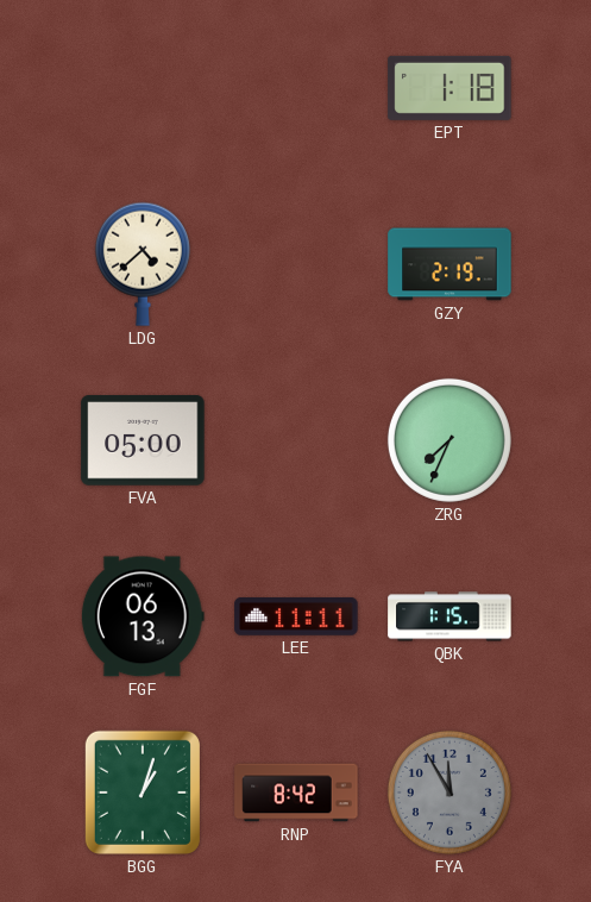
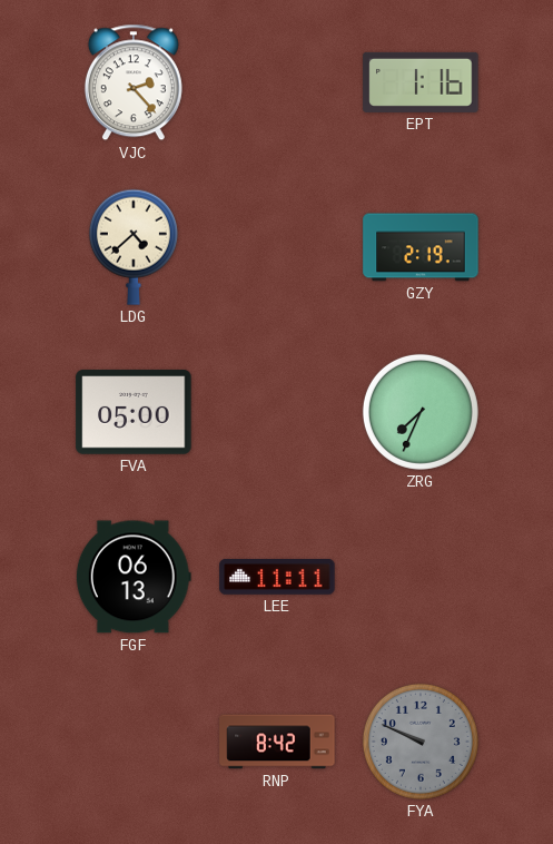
VJC: none -> 2:23
EPT: 1:18 -> 1:16
QBK: 1:15 -> none
BGG: 1:03 -> none
FYA: 11:55 -> 9:49
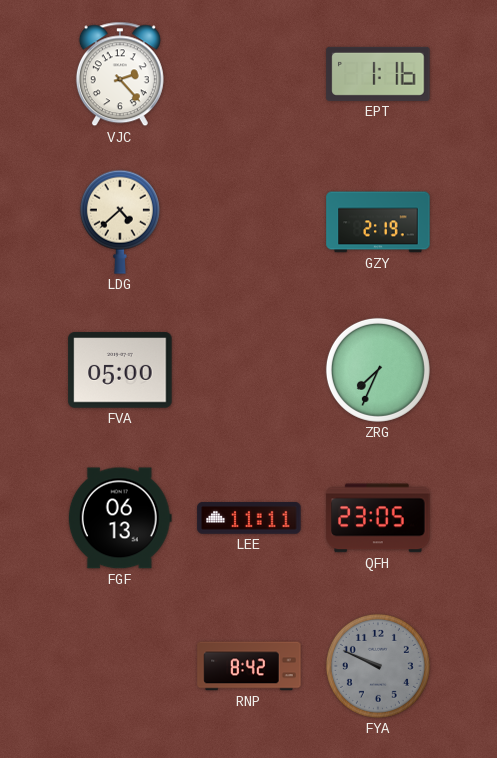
QFH: none -> 23:05
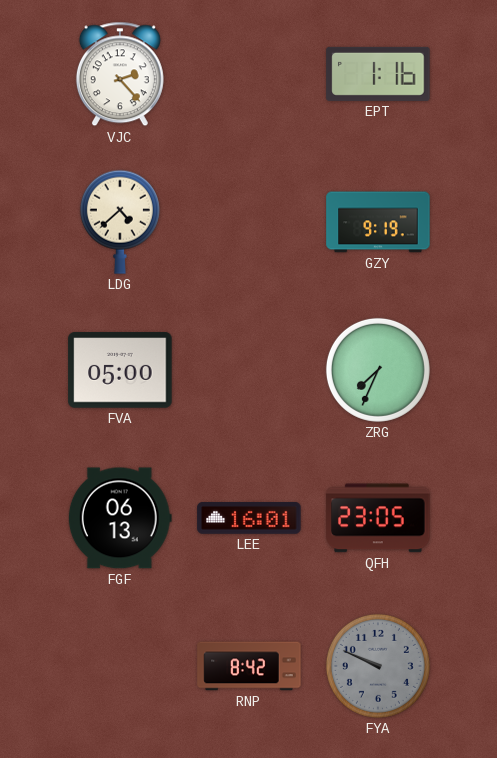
GZY: 2:19 -> 9:19
LEE: 11:11 -> 16:01
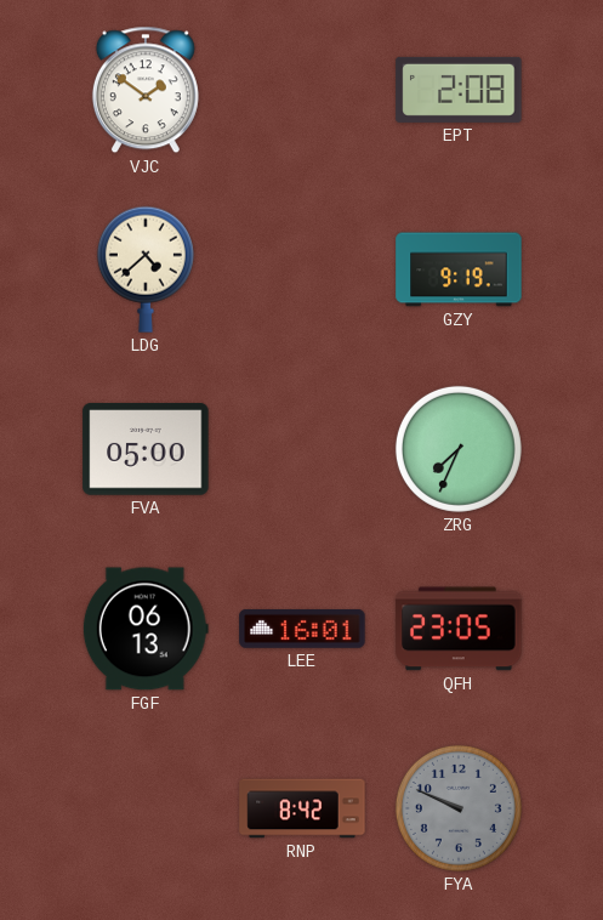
VJC: 2:23 -> 1:51
EPT: 1:16 -> 2:08
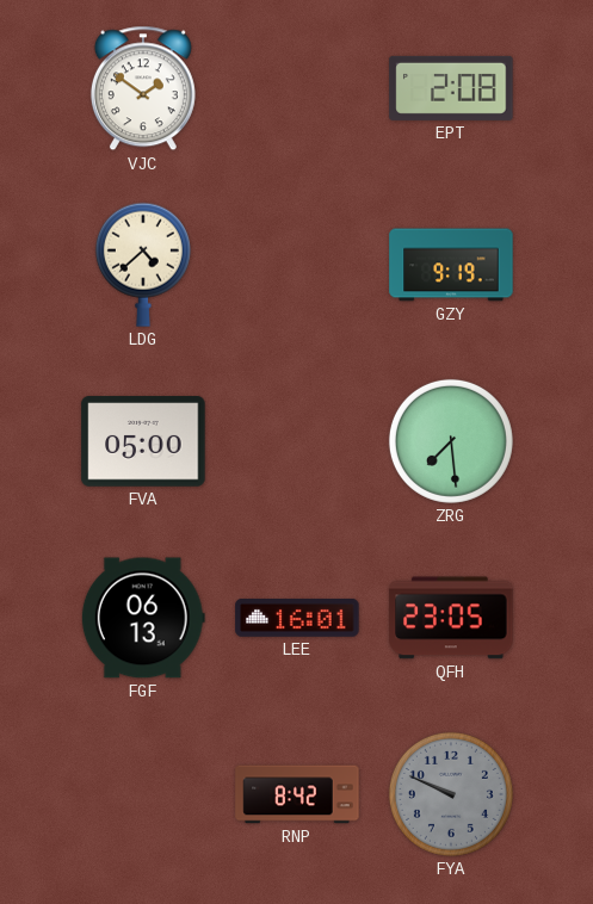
ZRG: 7:34 -> 7:29
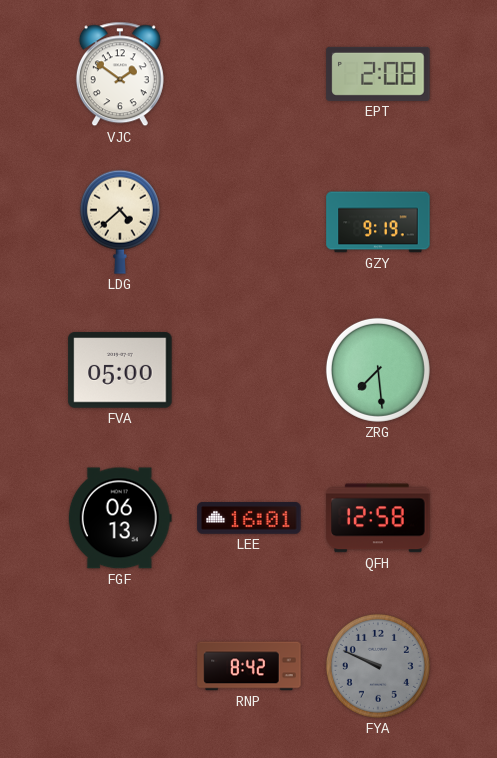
QFH: 23:05 -> 12:58
